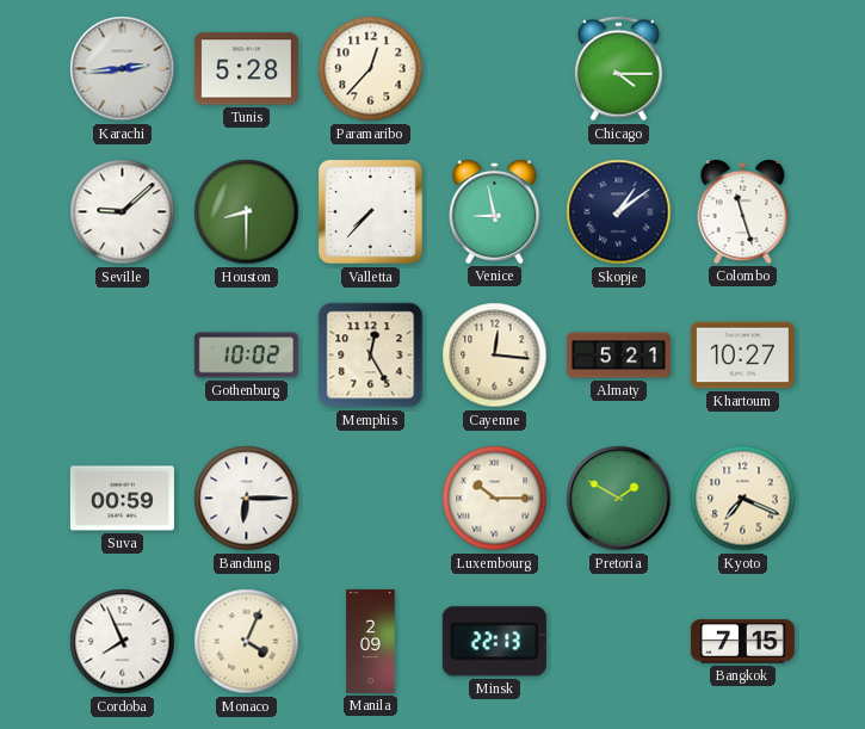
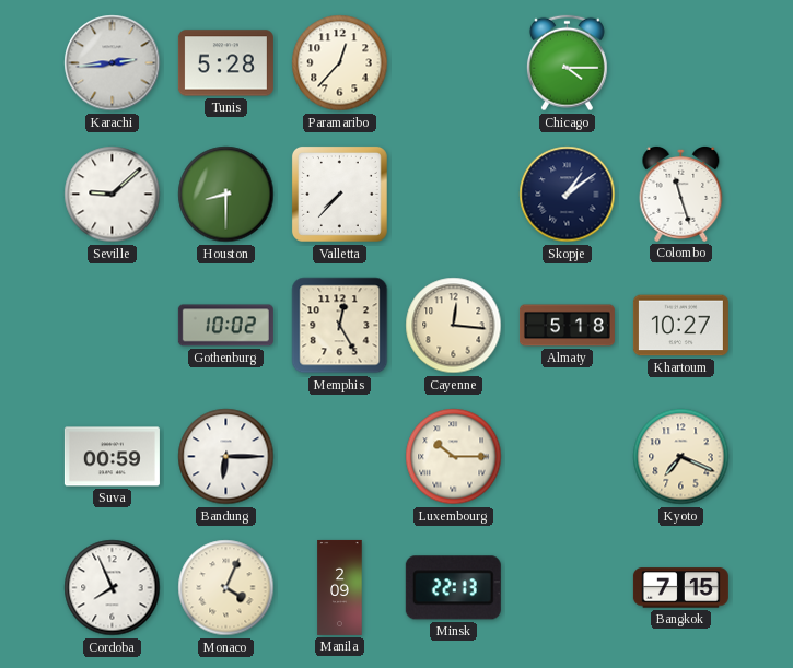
Venice: 8:58 -> none
Almaty: 5:21 -> 5:18
Pretoria: 1:50 -> none
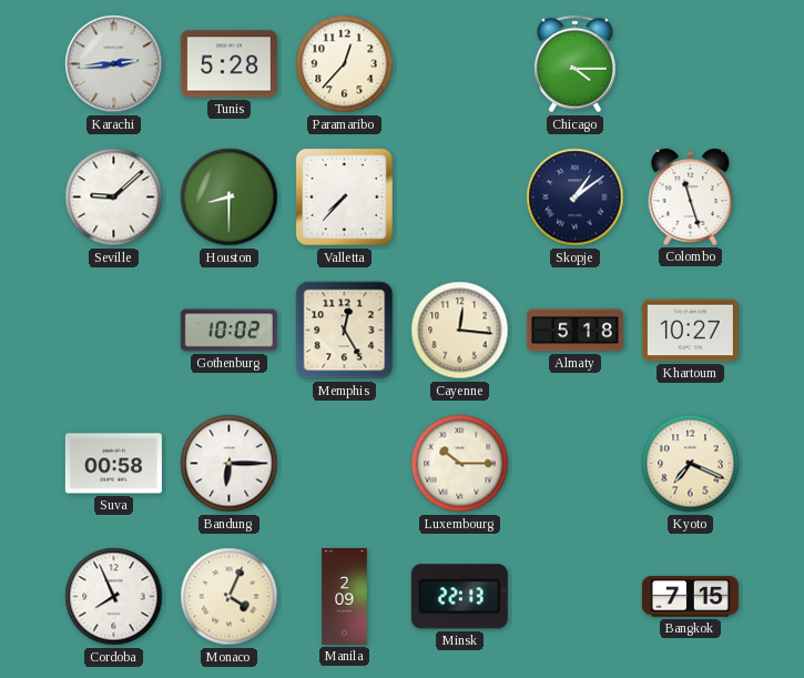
Suva: 00:59 -> 00:58
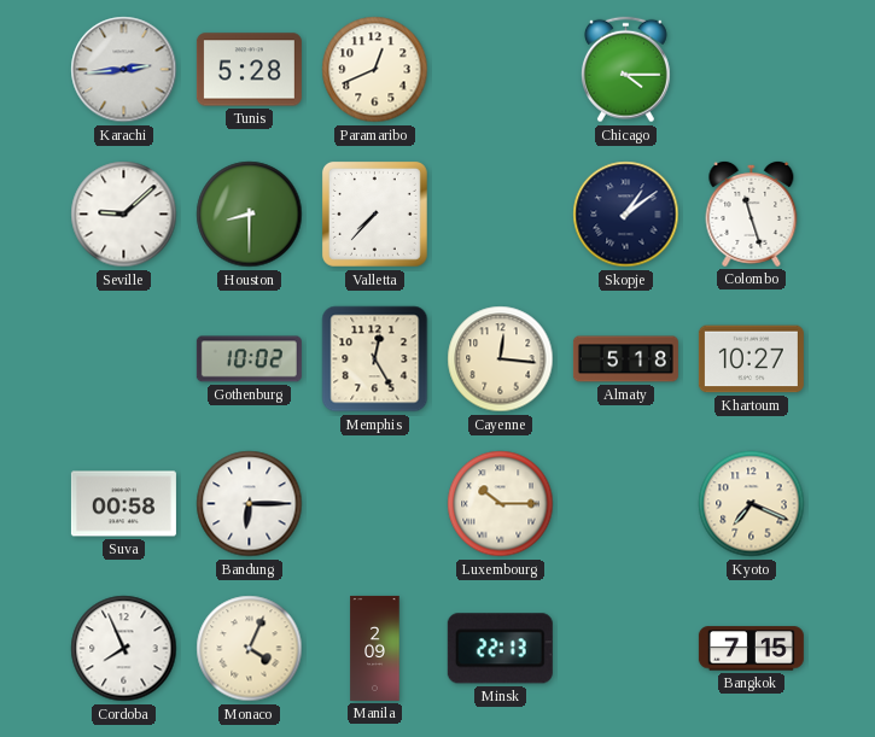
Paramaribo: 12:37 -> 12:41
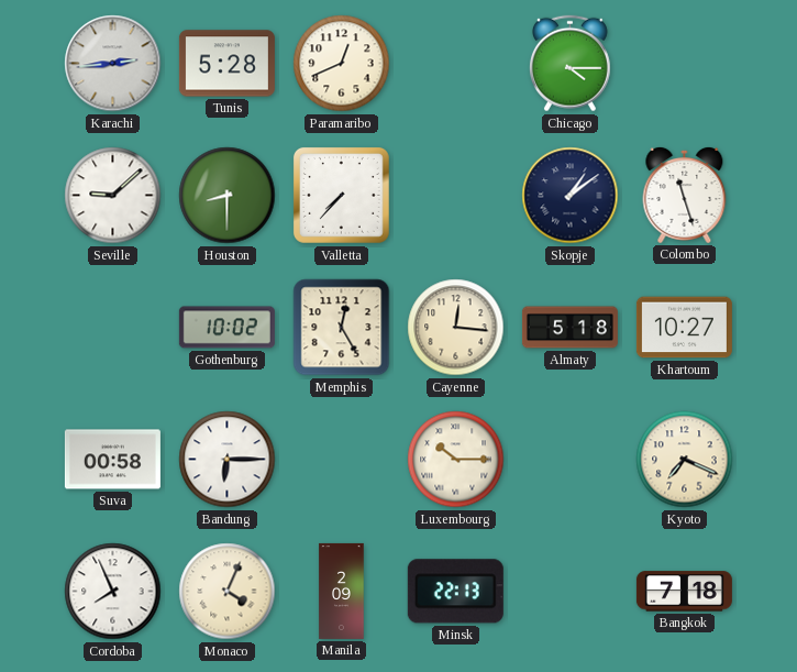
Bangkok: 7:15 -> 7:18
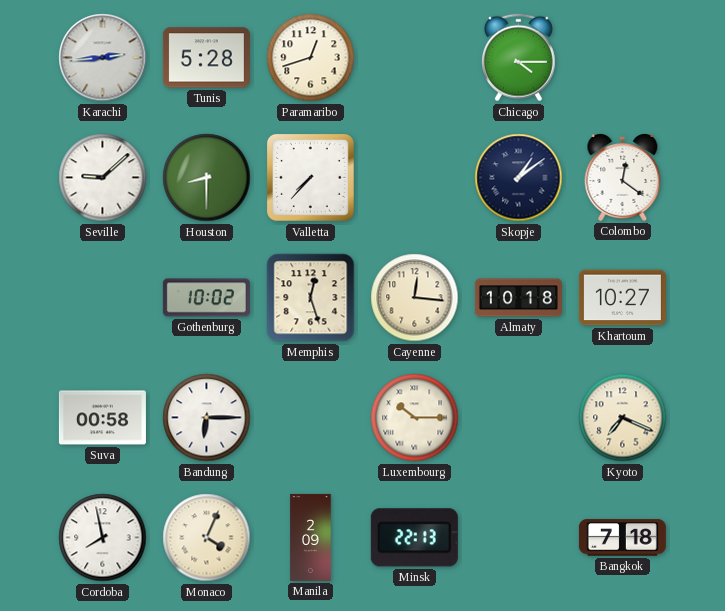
Paramaribo: 12:41 -> 12:42
Colombo: 11:27 -> 12:21
Memphis: 12:25 -> 12:27
Almaty: 5:18 -> 10:18
Cordoba: 7:56 -> 7:58
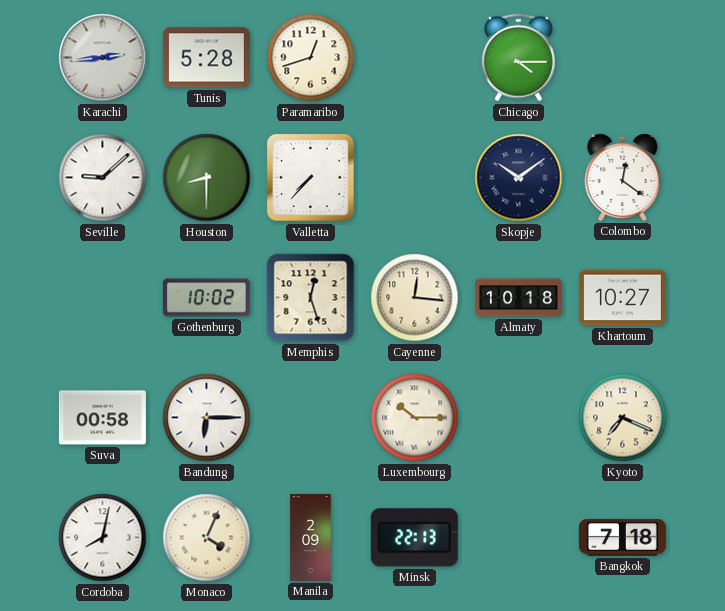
Skopje: 1:09 -> 10:09
Cordoba: 7:58 -> 8:02
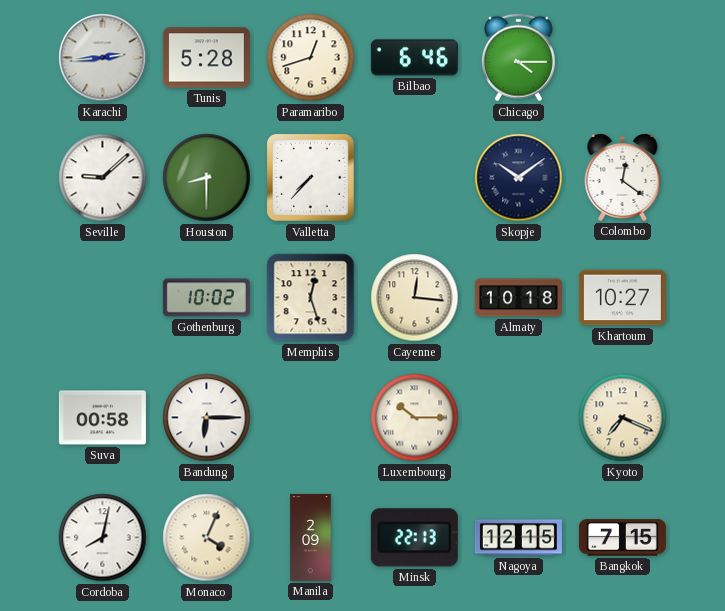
Bilbao: none -> 6:46
Nagoya: none -> 12:15
Bangkok: 7:18 -> 7:15
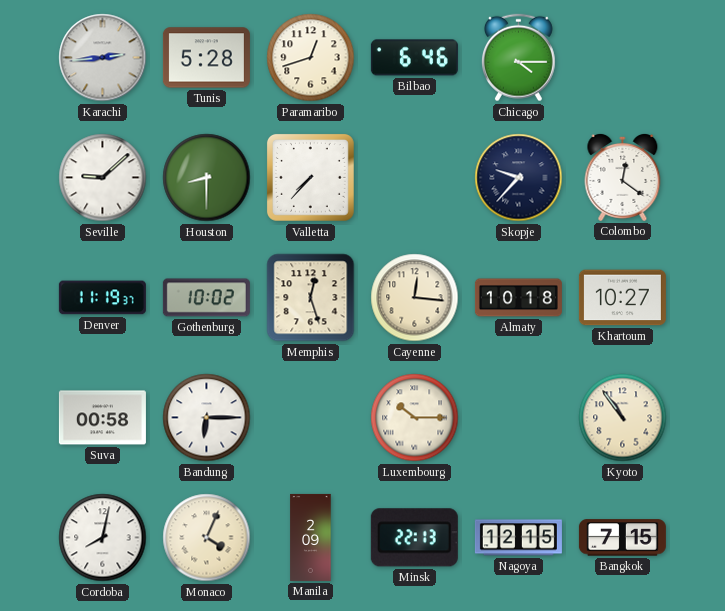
Skopje: 10:09 -> 9:37
Denver: none -> 11:19
Kyoto: 7:19 -> 10:54
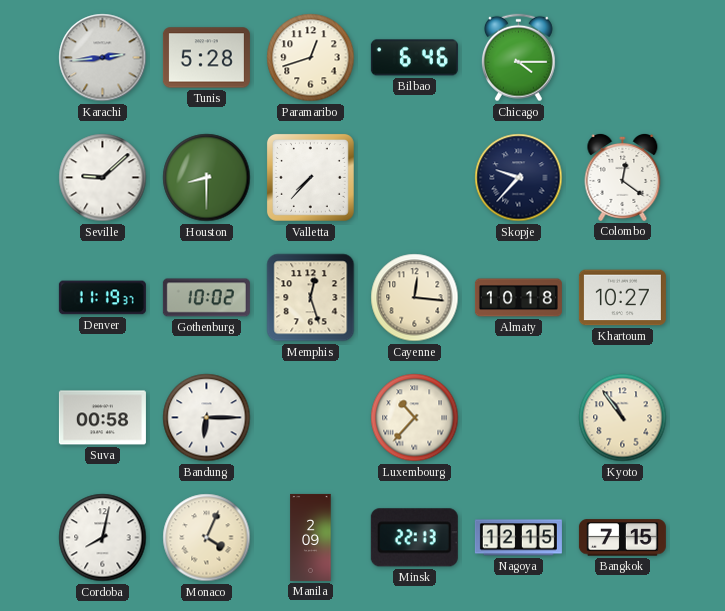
Luxembourg: 10:15 -> 10:37
